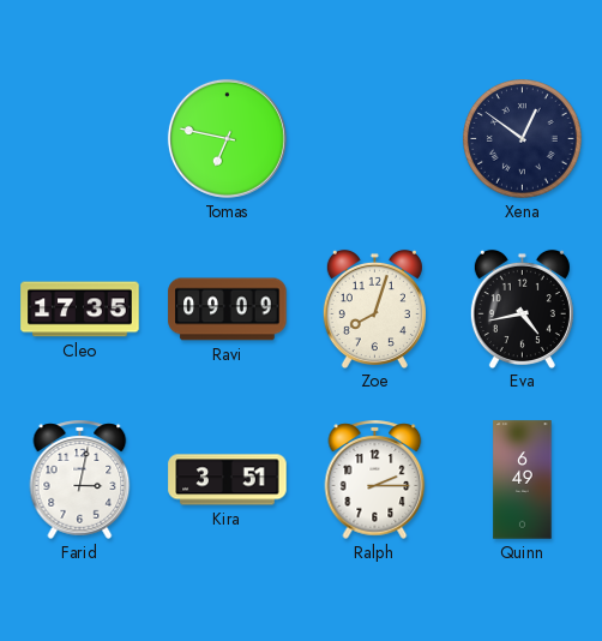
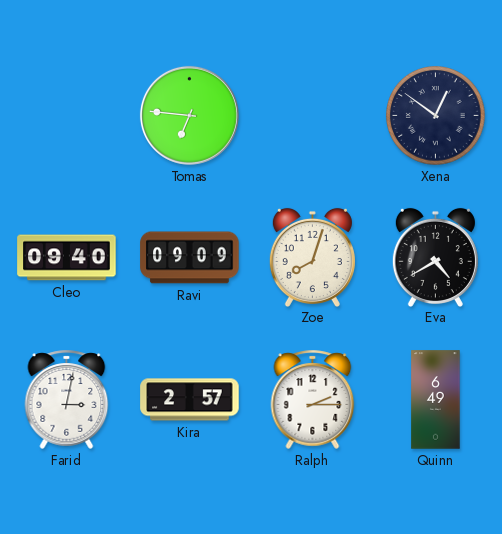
Tomas: 6:47 -> 6:46
Cleo: 17:35 -> 09:40
Eva: 4:43 -> 4:40
Kira: 3:51 -> 2:57
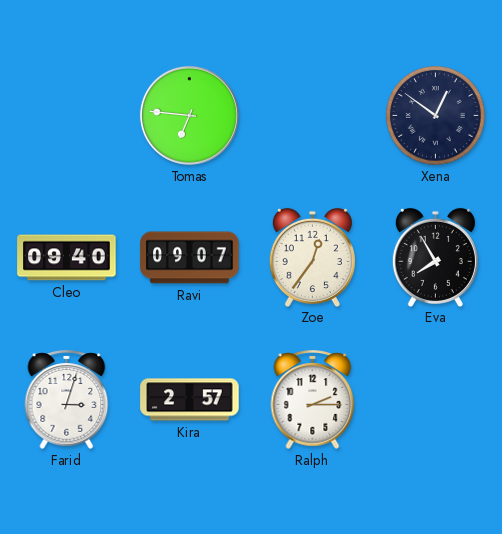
Ravi: 09:09 -> 09:07
Zoe: 8:03 -> 12:36
Eva: 4:40 -> 7:55
Farid: 3:02 -> 3:03
Quinn: 6:49 -> none
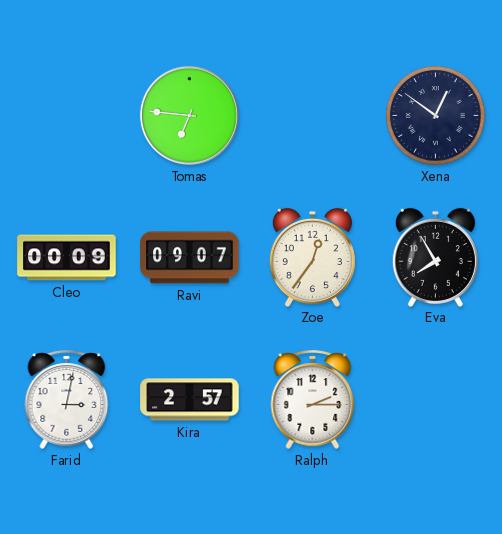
Cleo: 09:40 -> 00:09
Farid: 3:03 -> 3:02
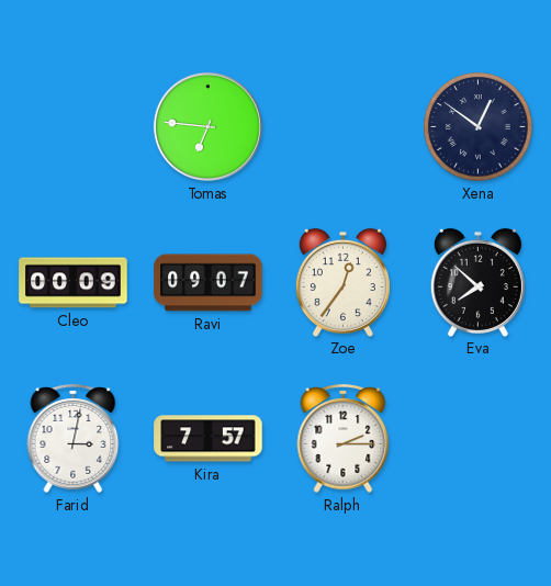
Eva: 7:55 -> 7:52
Kira: 2:57 -> 7:57
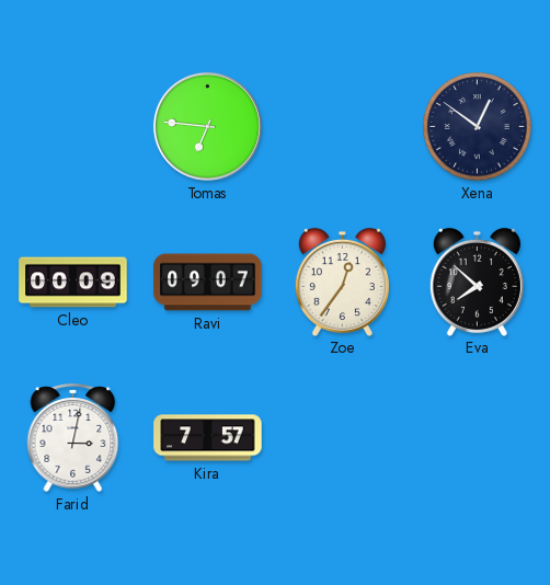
Ralph: 2:15 -> none
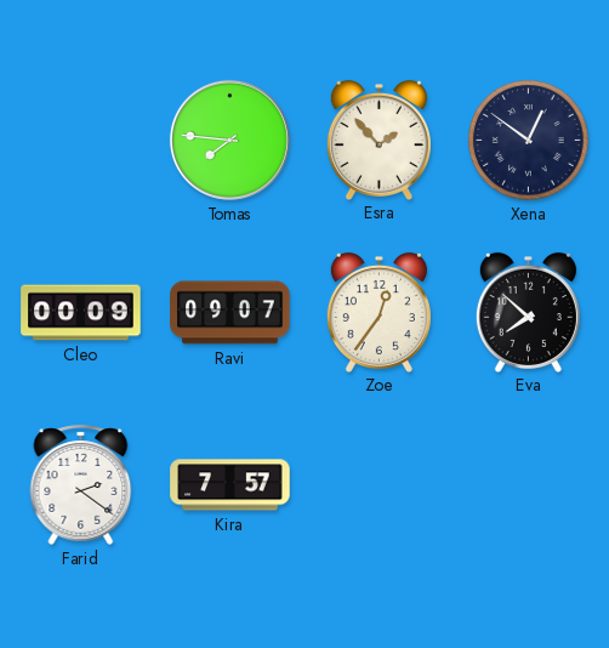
Tomas: 6:46 -> 7:46
Esra: none -> 1:53
Farid: 3:02 -> 2:21
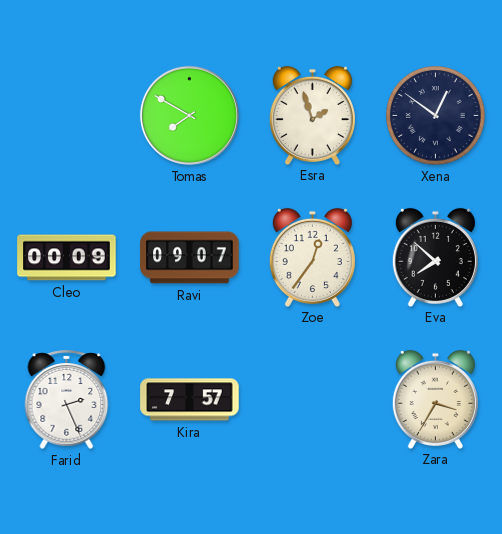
Tomas: 7:46 -> 7:50
Esra: 1:53 -> 1:57
Farid: 2:21 -> 2:26
Zara: none -> 3:35
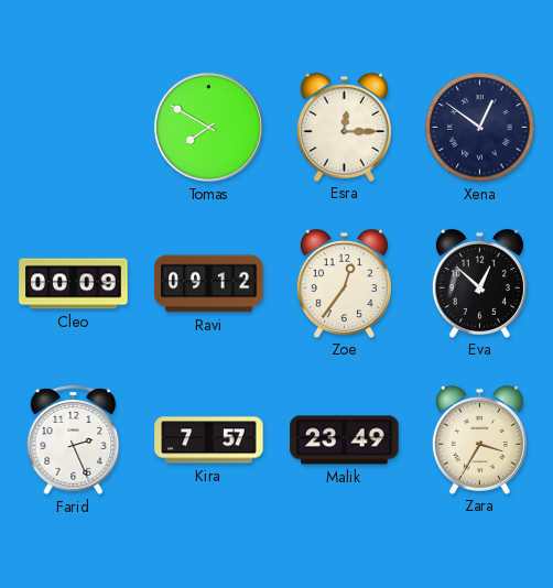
Esra: 1:57 -> 12:15
Ravi: 09:07 -> 09:12
Eva: 7:52 -> 12:52
Malik: none -> 23:49
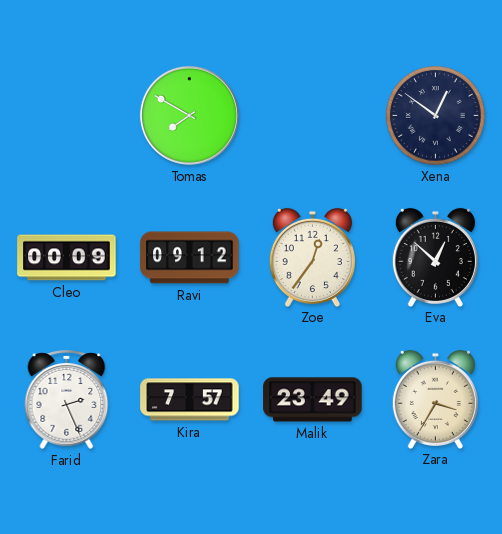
Esra: 12:15 -> none
